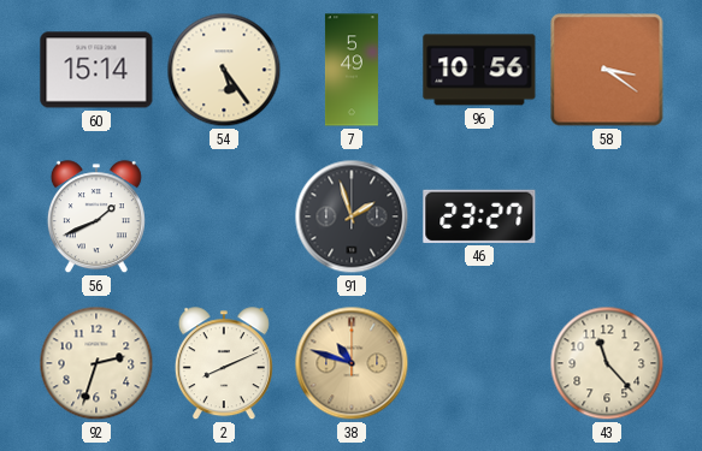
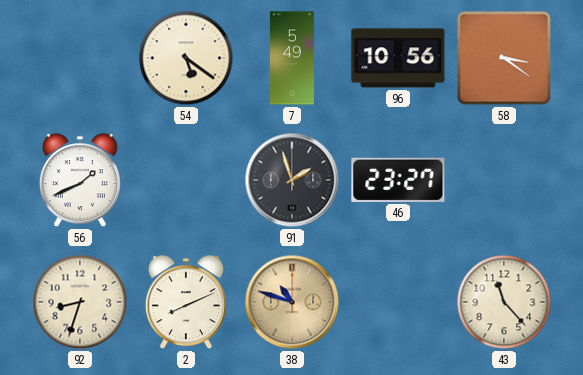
60: 15:14 -> none
54: 5:24 -> 5:21
92: 2:33 -> 8:33
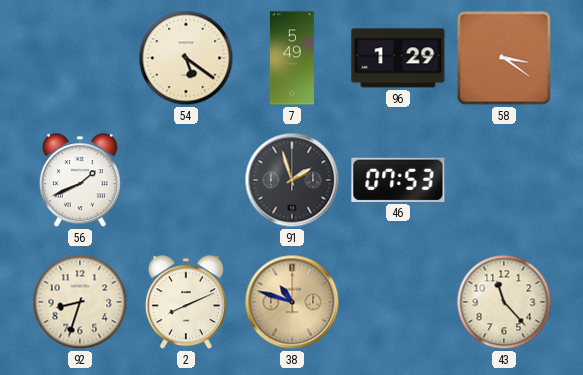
96: 10:56 -> 1:29
46: 23:27 -> 07:53
